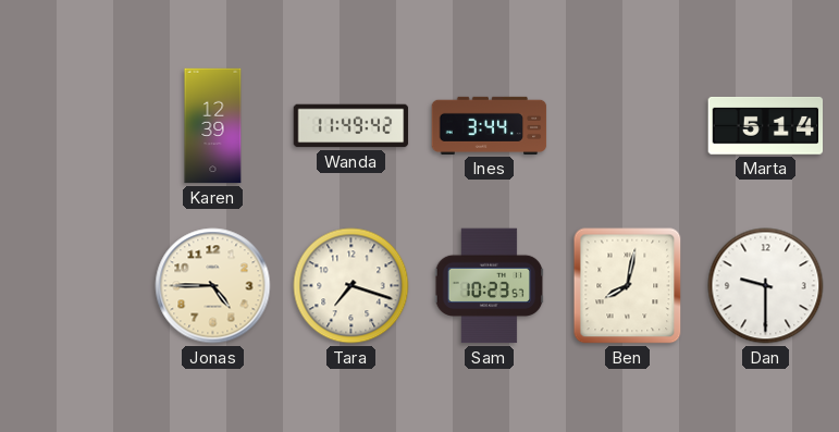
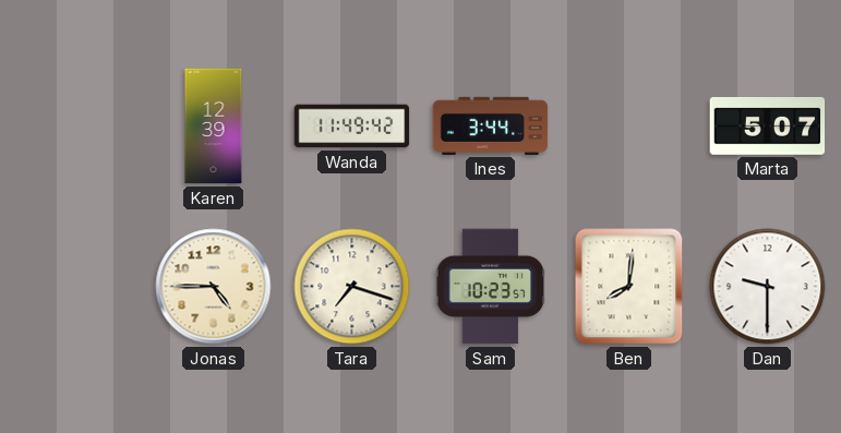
Marta: 5:14 -> 5:07
Ben: 8:02 -> 8:01
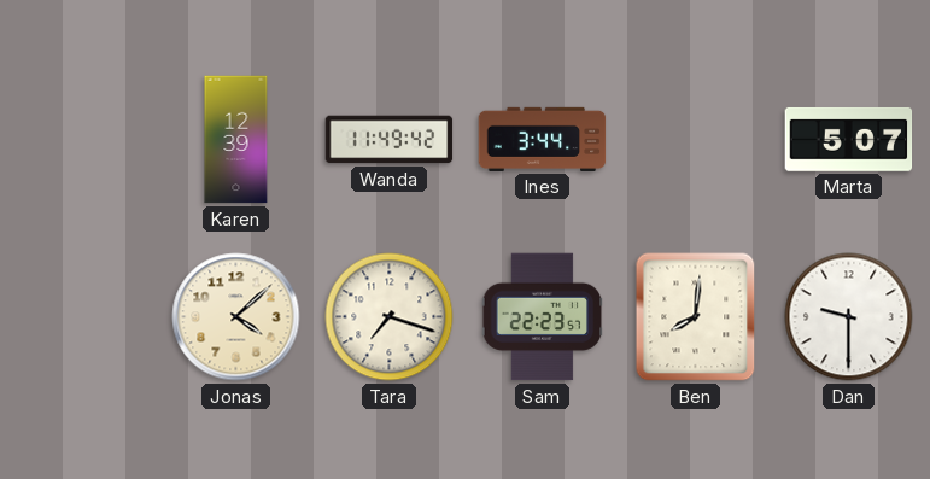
Jonas: 4:45 -> 4:08
Sam: 10:23 -> 22:23
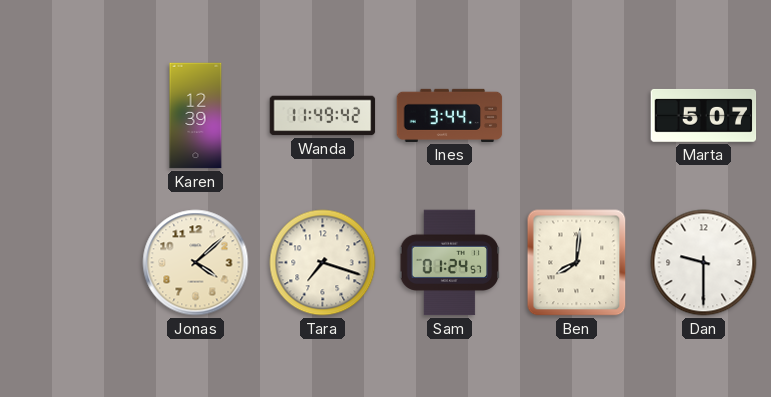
Sam: 22:23 -> 01:24
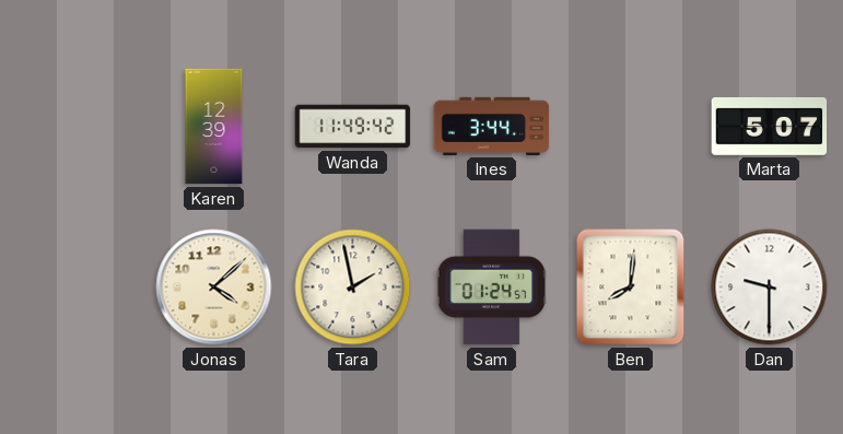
Tara: 7:18 -> 1:58
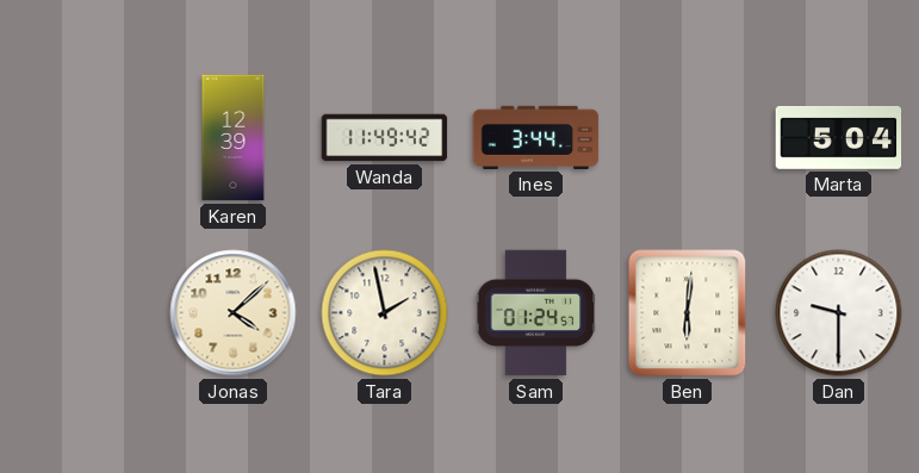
Marta: 5:07 -> 5:04
Ben: 8:01 -> 6:01
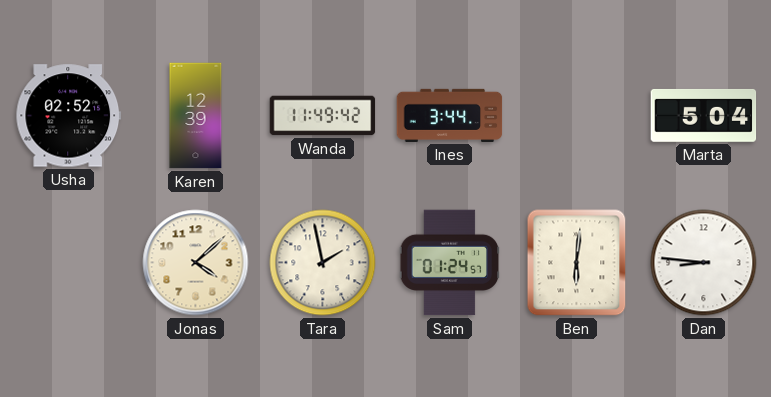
Usha: none -> 02:52
Dan: 9:30 -> 8:46
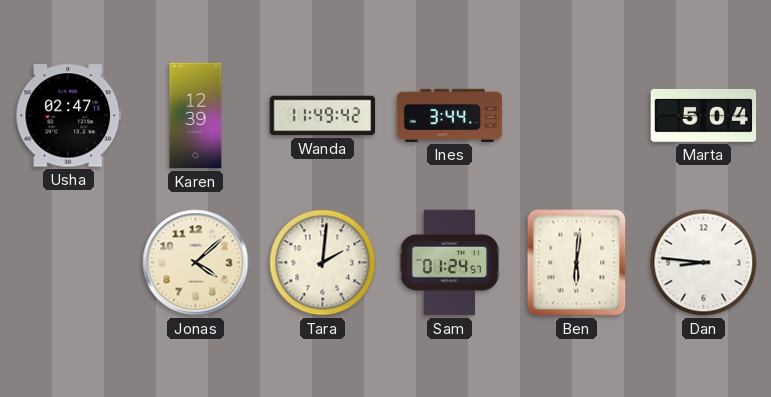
Usha: 02:52 -> 02:47
Tara: 1:58 -> 2:01
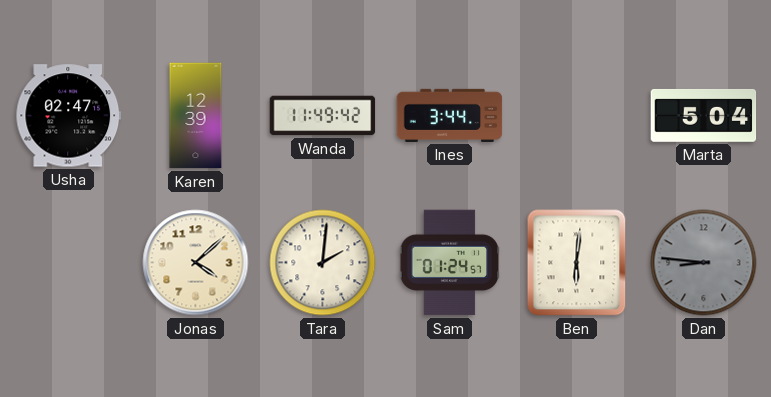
Dan dial: white -> grey
